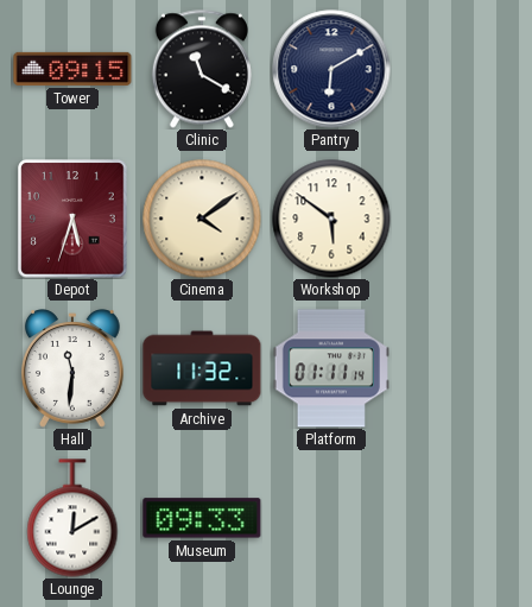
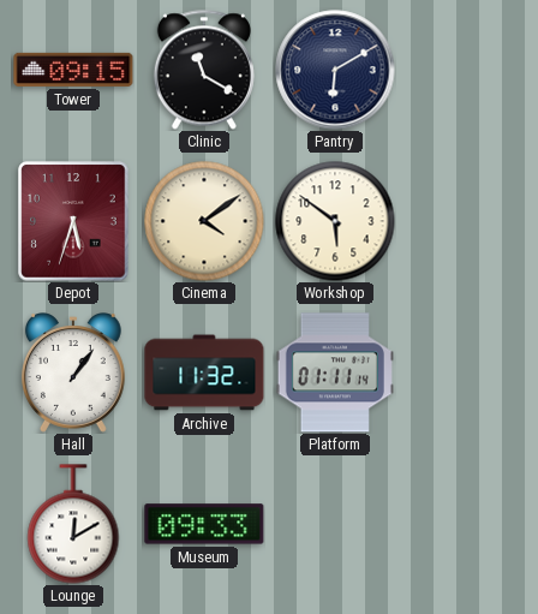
Hall: 11:31 -> 1:06
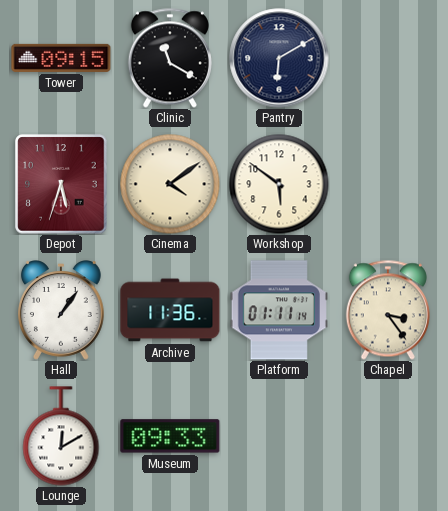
Archive: 11:32 -> 11:36
Chapel: none -> 3:24
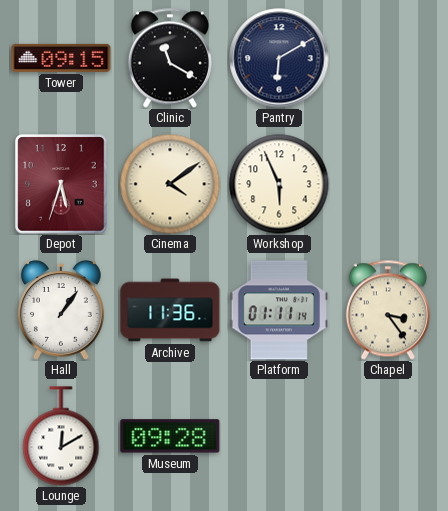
Workshop: 5:51 -> 5:56
Museum: 09:33 -> 09:28
